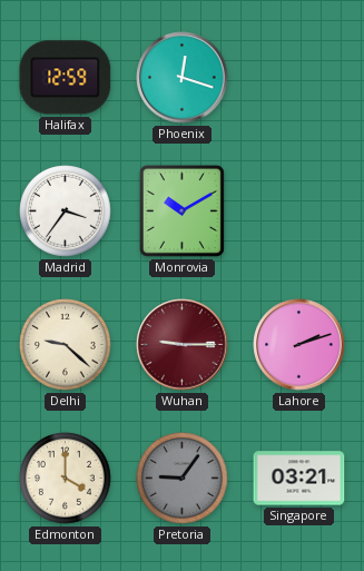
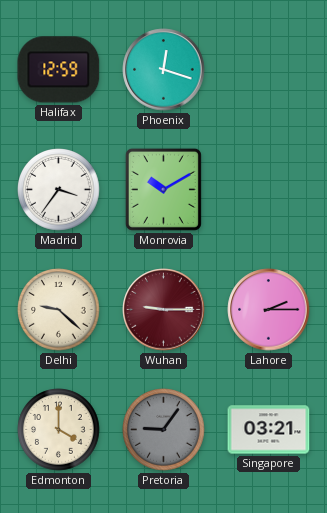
Lahore: 2:12 -> 2:15
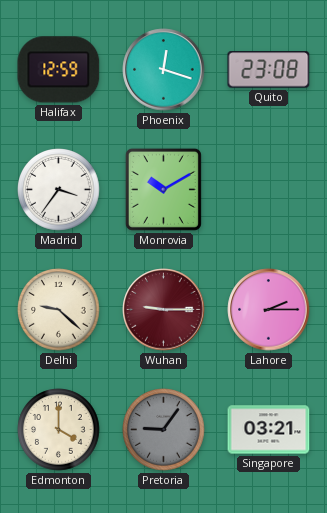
Quito: none -> 23:08
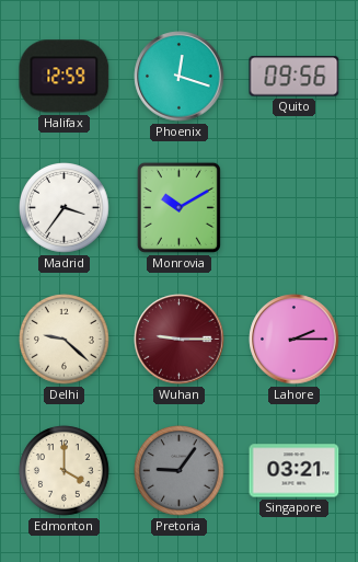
Quito: 23:08 -> 09:56
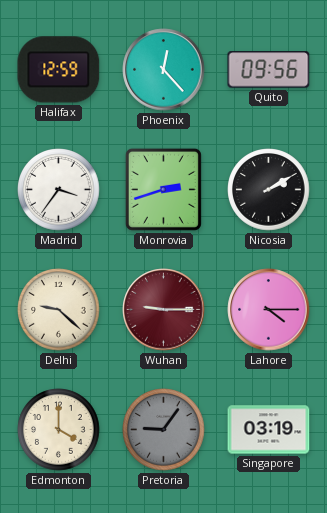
Phoenix: 12:18 -> 12:23
Monrovia: 10:10 -> 2:42
Nicosia: none -> 2:10
Lahore: 2:15 -> 4:15
Singapore: 03:21 -> 03:19
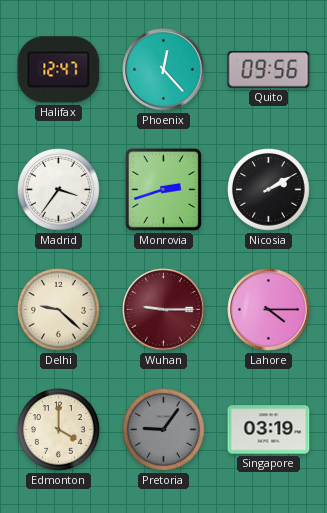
Halifax: 12:59 -> 12:47
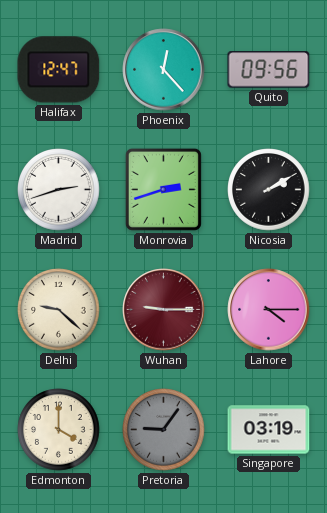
Madrid: 3:36 -> 2:42
